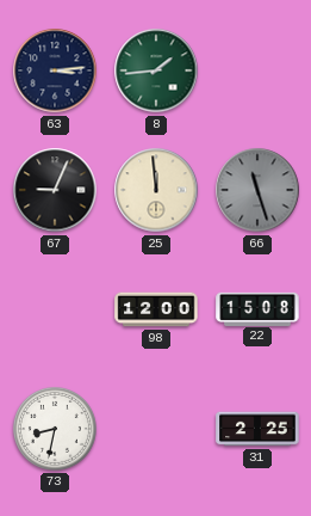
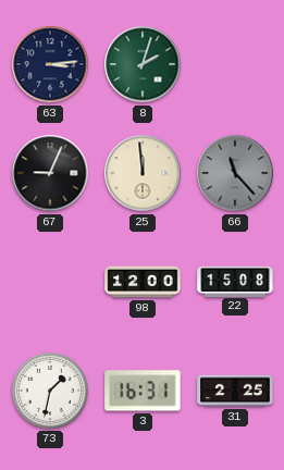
8: 1:44 -> 2:03
66: 11:27 -> 11:23
73: 8:32 -> 1:32
3: none -> 16:31
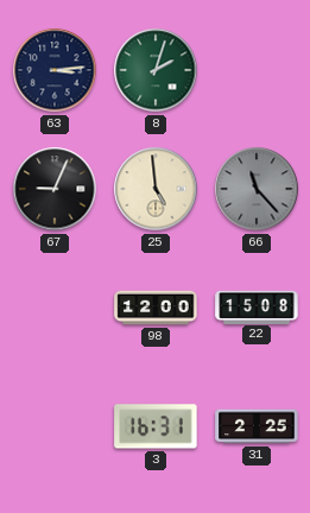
25: 11:59 -> 4:59
73: 1:32 -> none
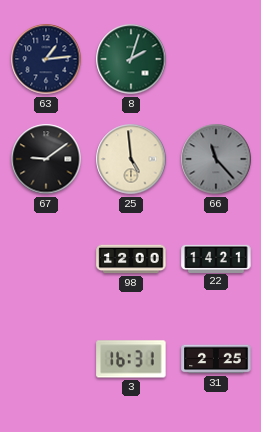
63: 3:14 -> 1:14
67: 9:04 -> 9:09
22: 15:08 -> 14:21
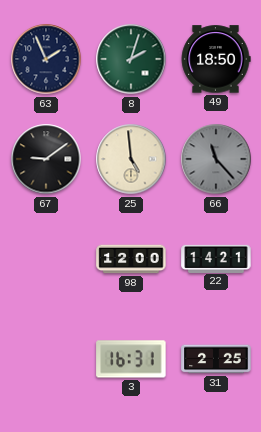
63: 1:14 -> 1:56
49: none -> 18:50
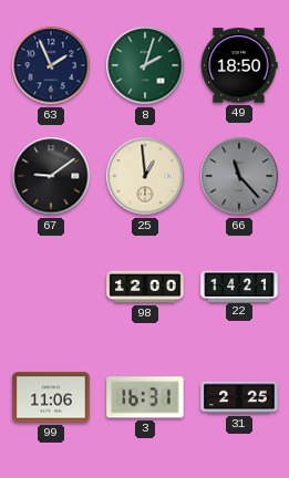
25: 4:59 -> 12:59
99: none -> 11:06
